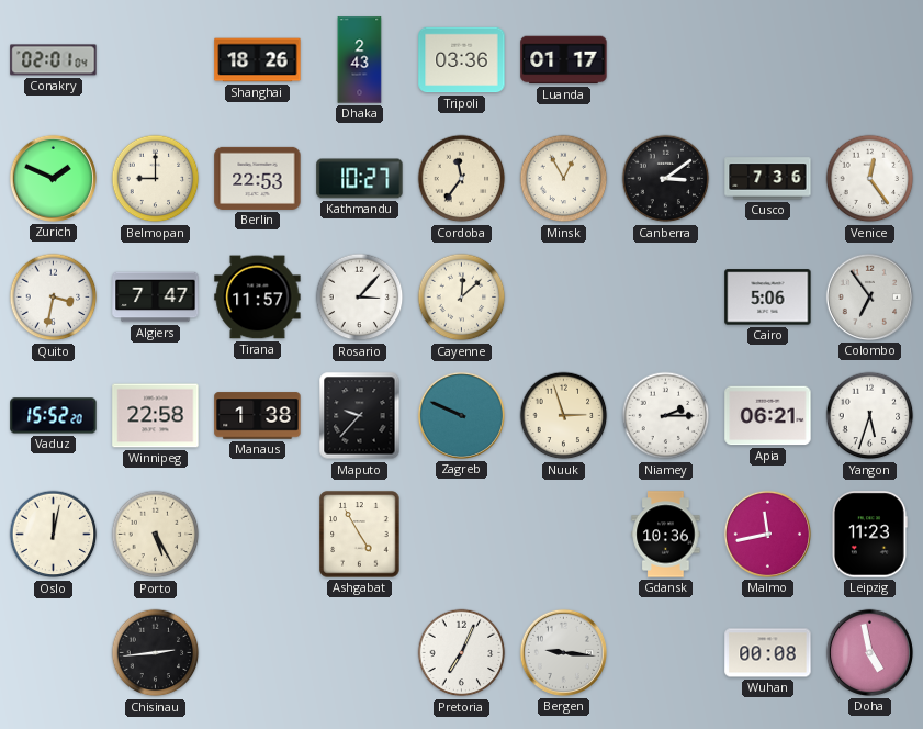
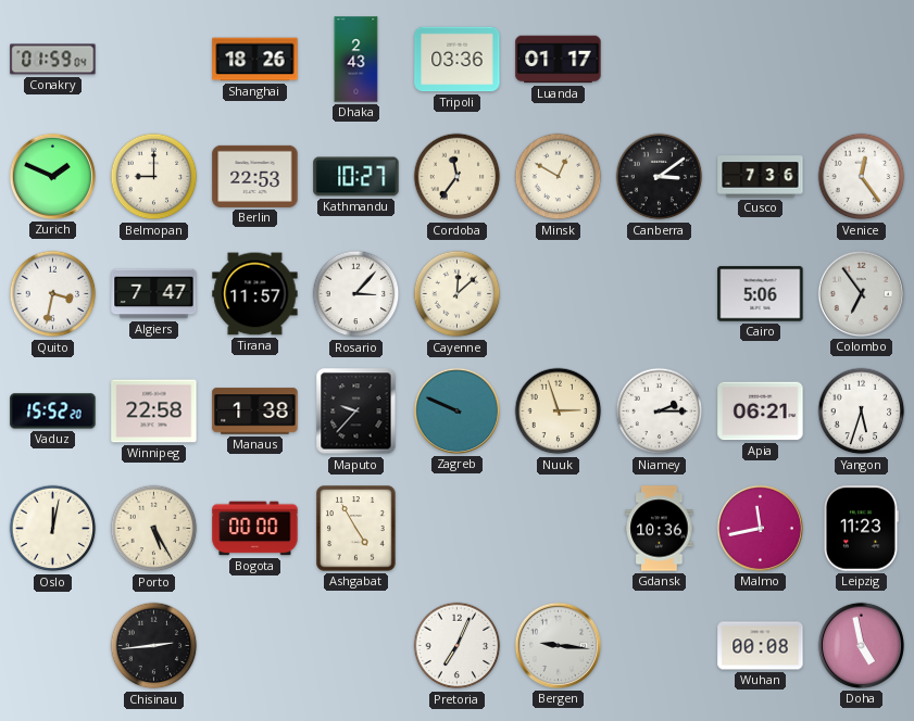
Conakry: 02:01 -> 01:59
Minsk: 12:55 -> 12:50
Bogota: none -> 00:00
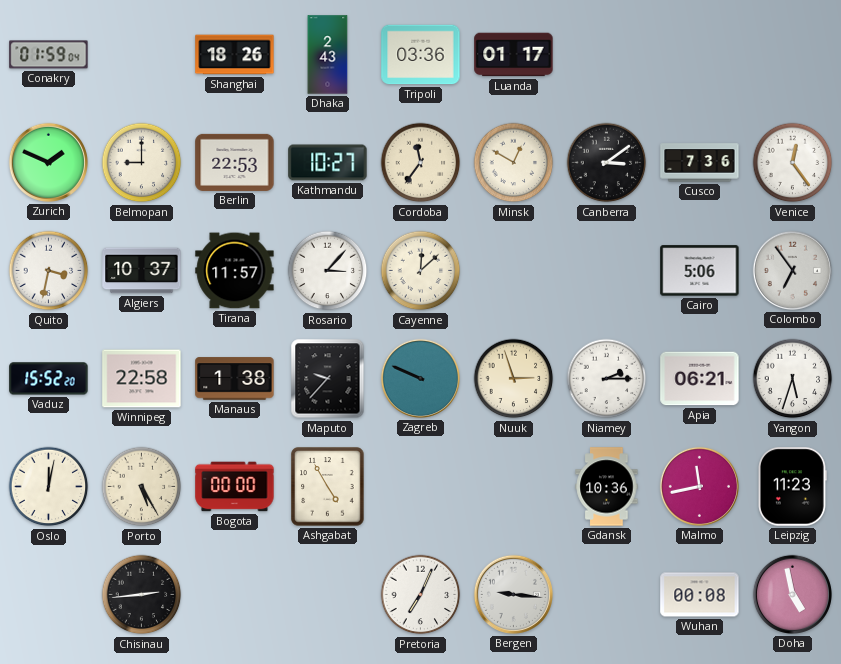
Algiers: 7:47 -> 10:37
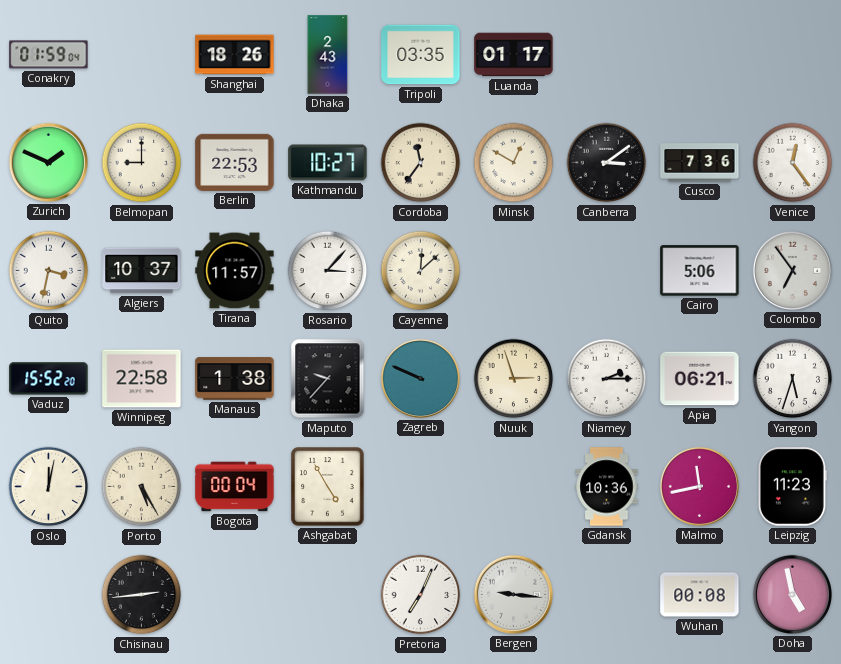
Tripoli: 03:36 -> 03:35
Bogota: 00:00 -> 00:04
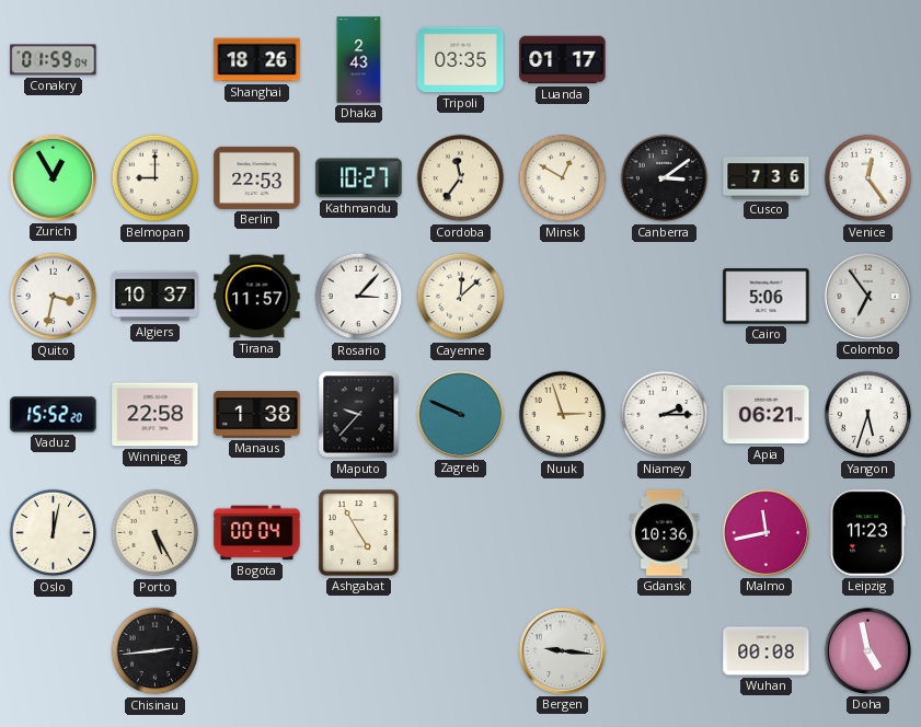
Zurich: 1:49 -> 12:55
Pretoria: 7:04 -> none
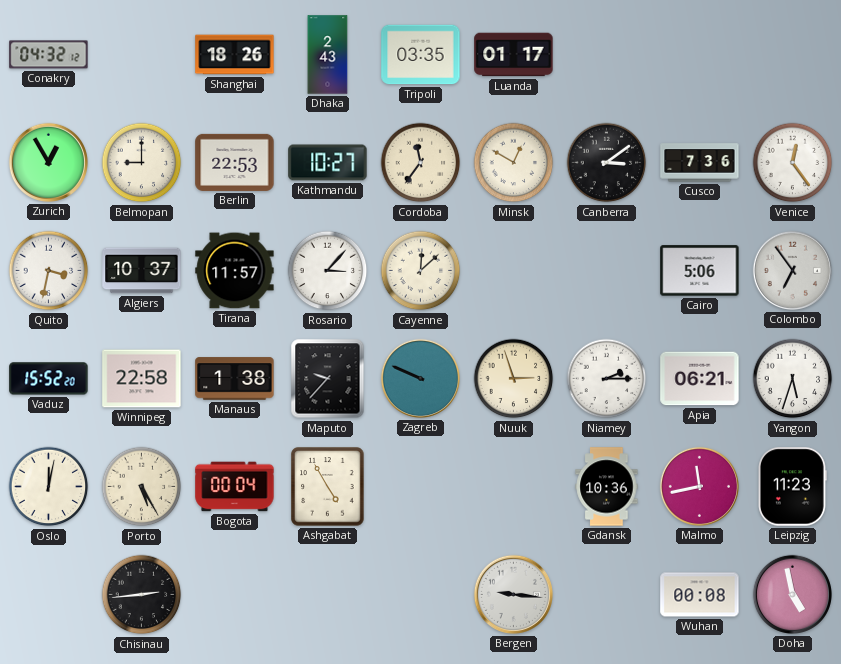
Conakry: 01:59 -> 04:32
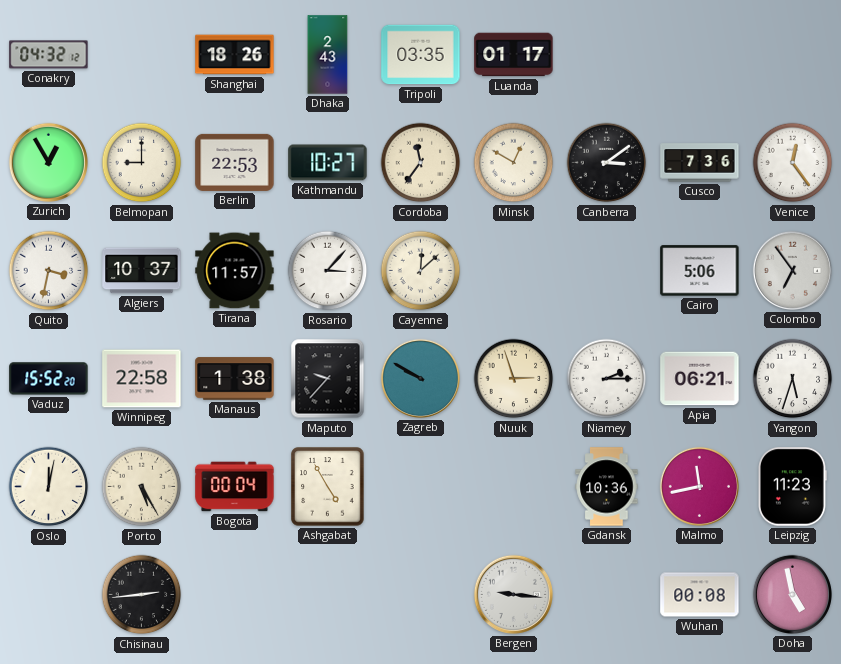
Zagreb: 9:49 -> 9:50
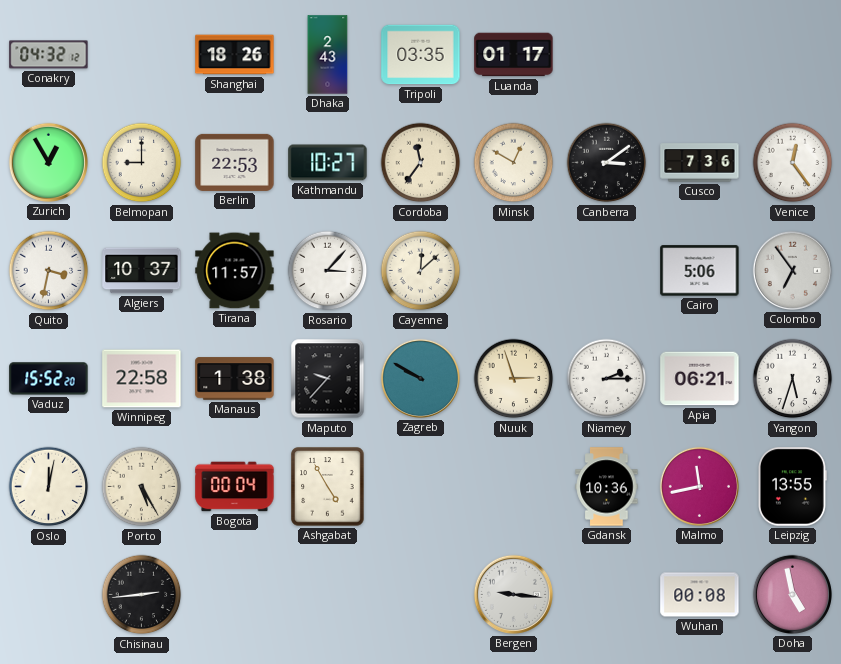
Leipzig: 11:23 -> 13:55
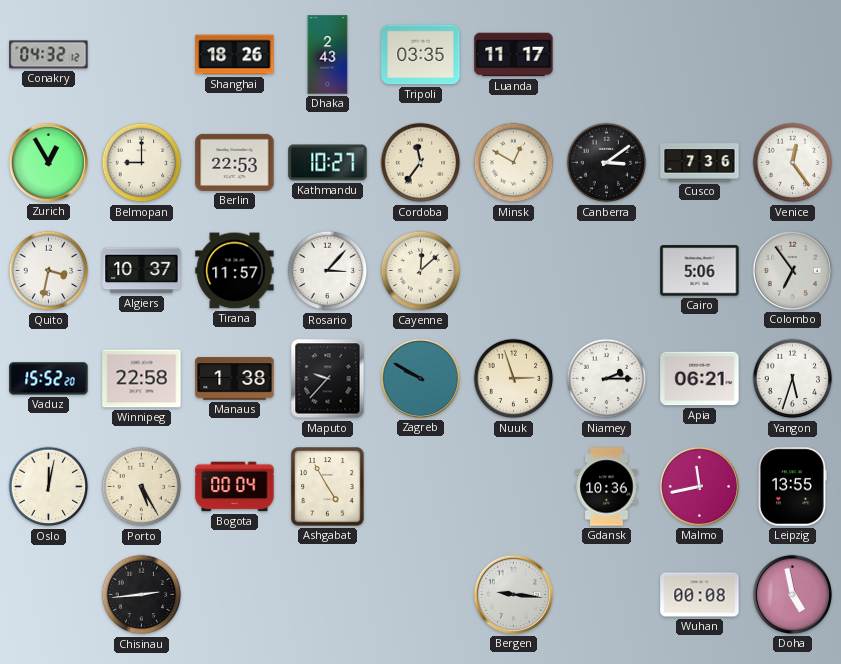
Luanda: 01:17 -> 11:17
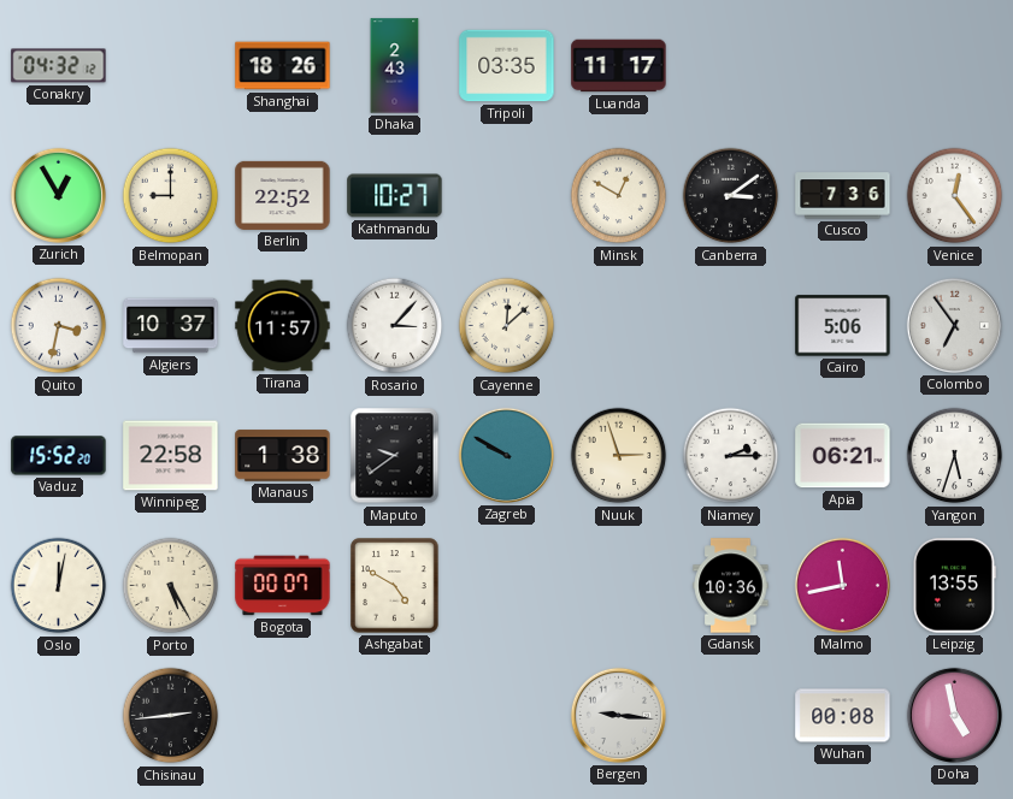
Berlin: 22:53 -> 22:52
Cordoba: 11:36 -> none
Maputo: 9:37 -> 9:39
Bogota: 00:04 -> 00:07
Ashgabat: 4:55 -> 4:50
